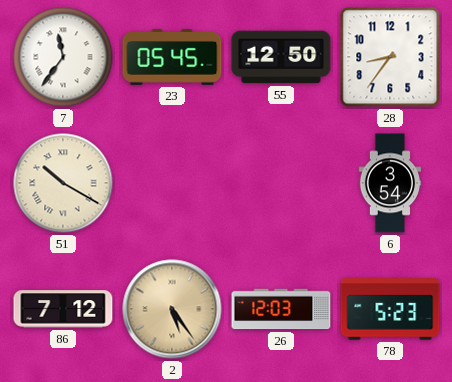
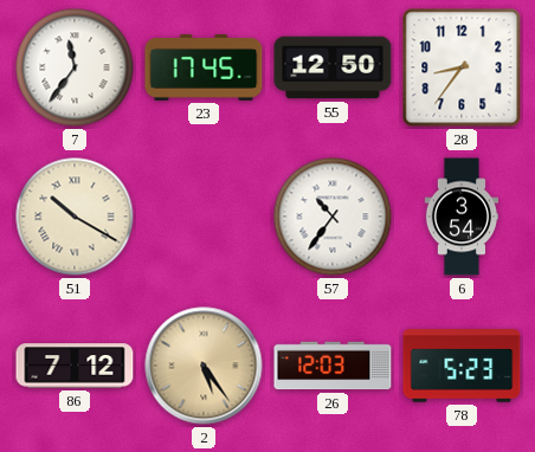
23: 05:45 -> 17:45
57: none -> 10:36
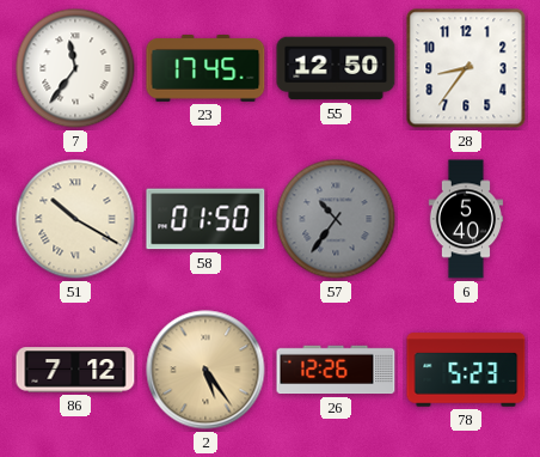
58: none -> 01:50
57 dial: white -> grey
6: 3:54 -> 5:40
26: 12:03 -> 12:26
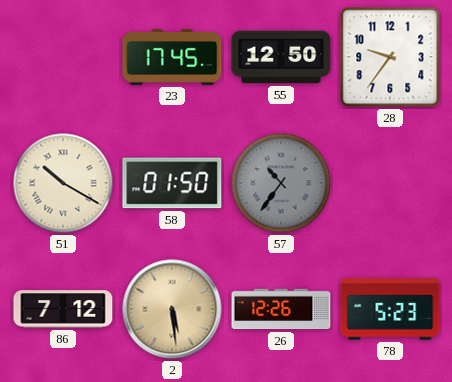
7: 11:36 -> none
28: 8:36 -> 9:36
6: 5:40 -> none
2: 5:24 -> 5:29
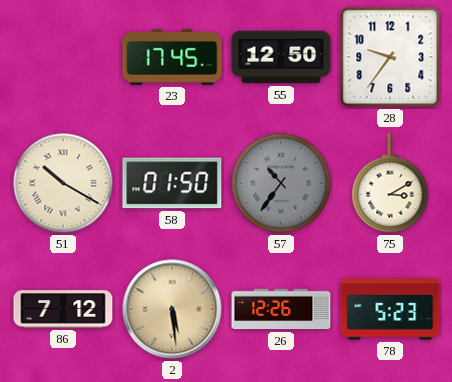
75: none -> 3:10
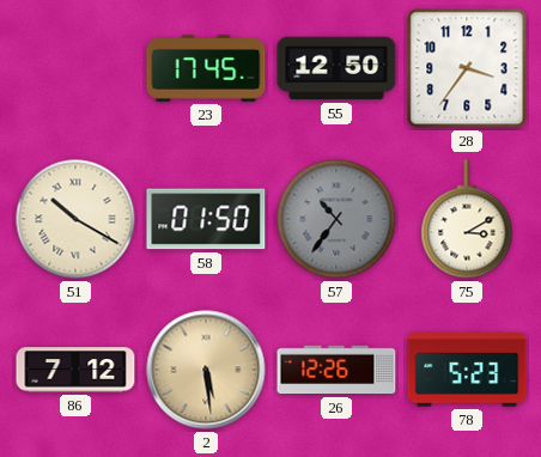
28: 9:36 -> 3:36
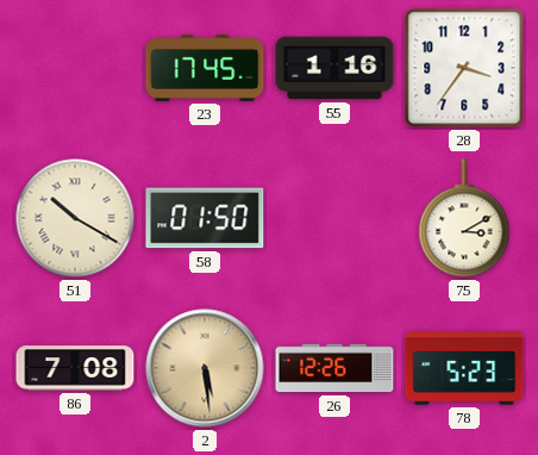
55: 12:50 -> 1:16
57: 10:36 -> none
86: 7:12 -> 7:08
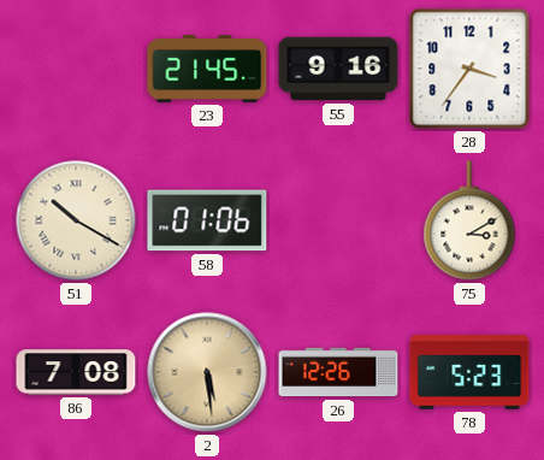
23: 17:45 -> 21:45
55: 1:16 -> 9:16
58: 01:50 -> 01:06
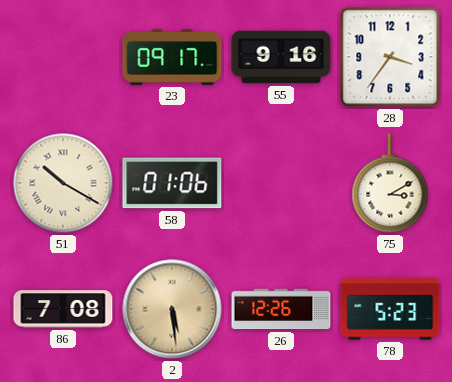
23: 21:45 -> 09:17
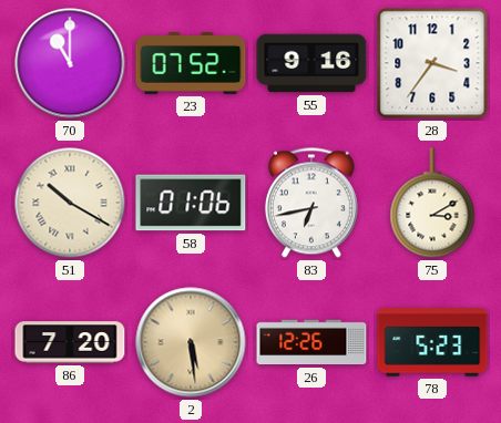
70: none -> 11:00
23: 09:17 -> 07:52
83: none -> 6:43
86: 7:08 -> 7:20
